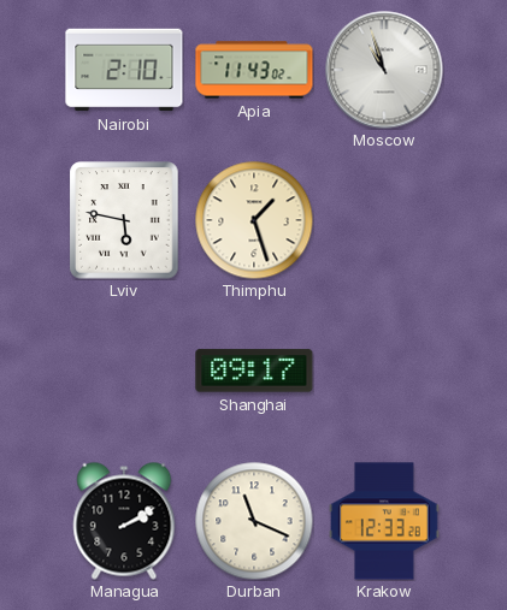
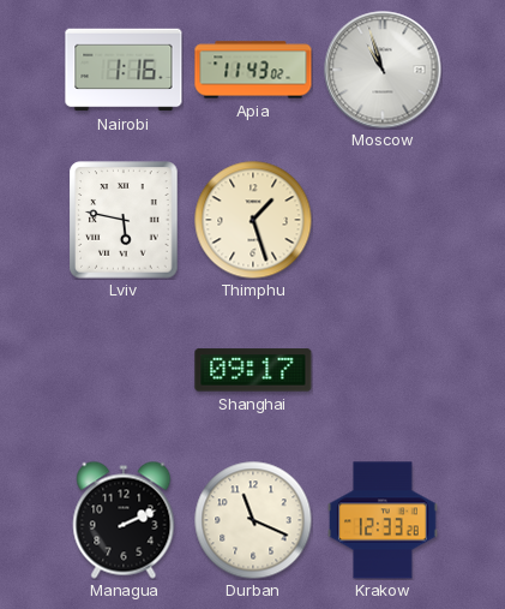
Nairobi: 2:10 -> 1:16
Managua: 2:10 -> 2:11
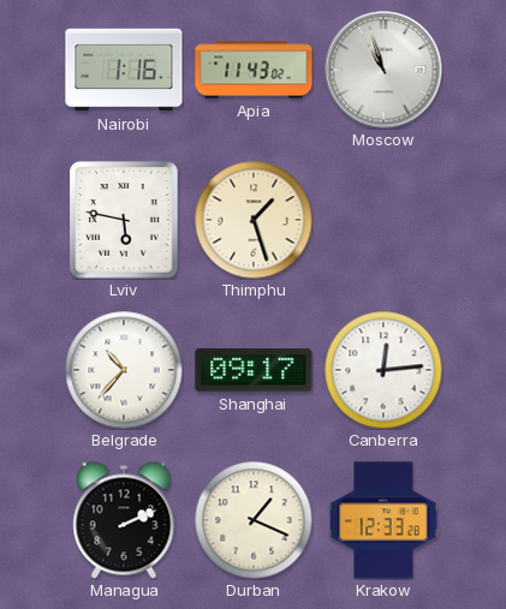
Belgrade: none -> 10:37
Canberra: none -> 12:14
Durban: 11:19 -> 1:19
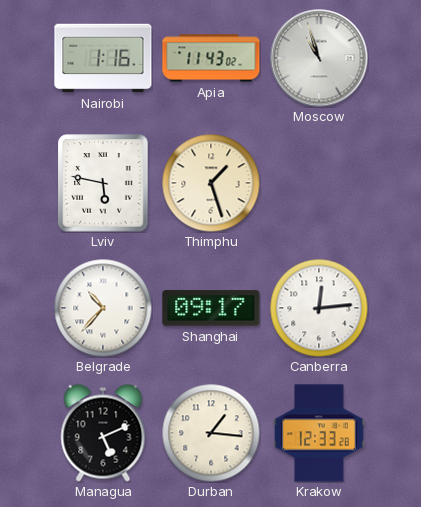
Managua: 2:11 -> 5:11
Durban: 1:19 -> 1:16
